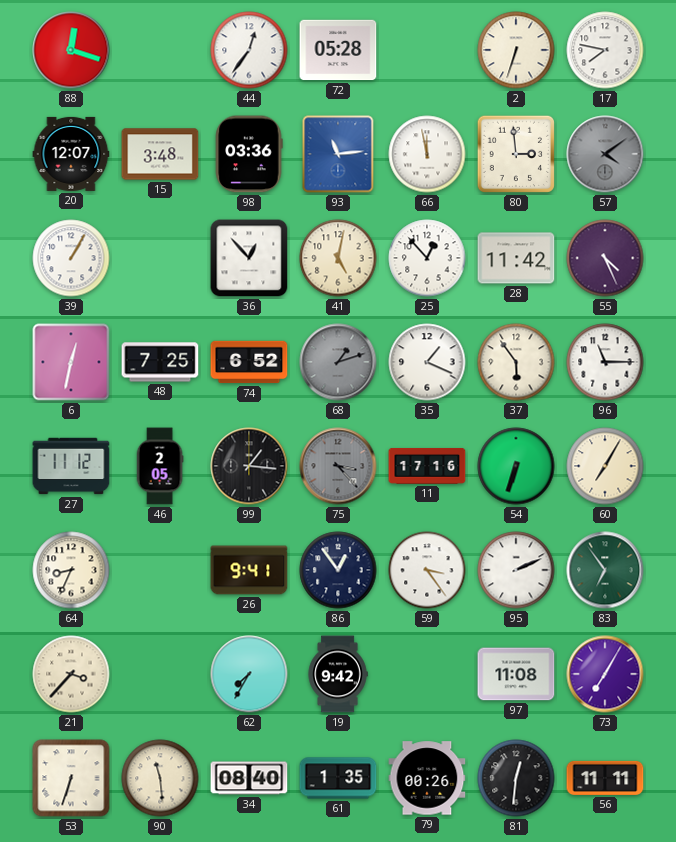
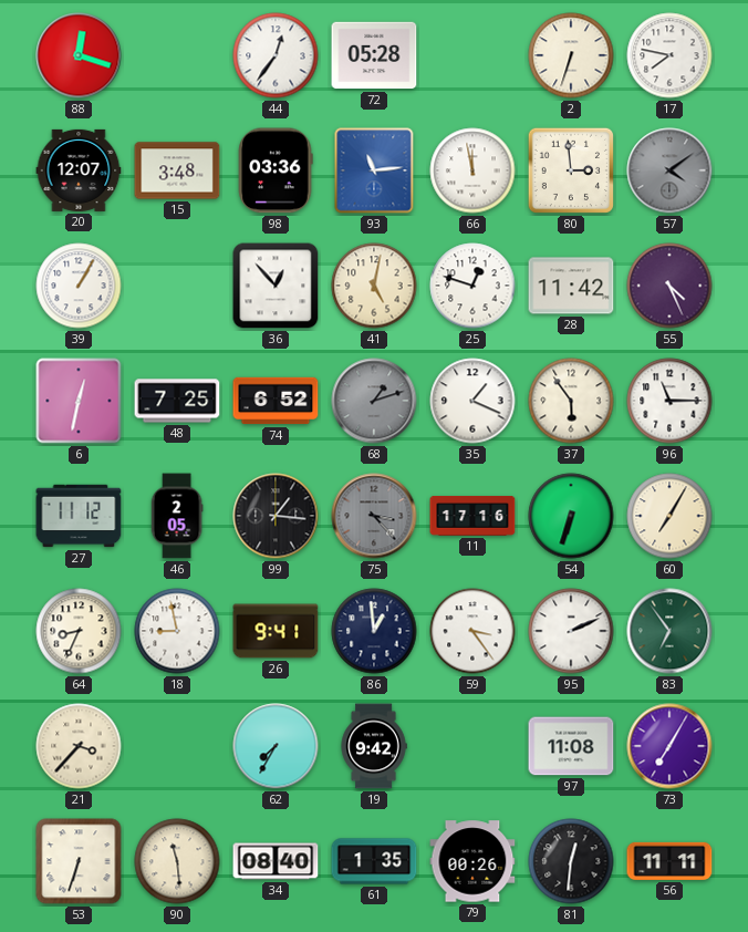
25: 12:53 -> 12:48
18: none -> 8:58
86: 12:54 -> 12:59
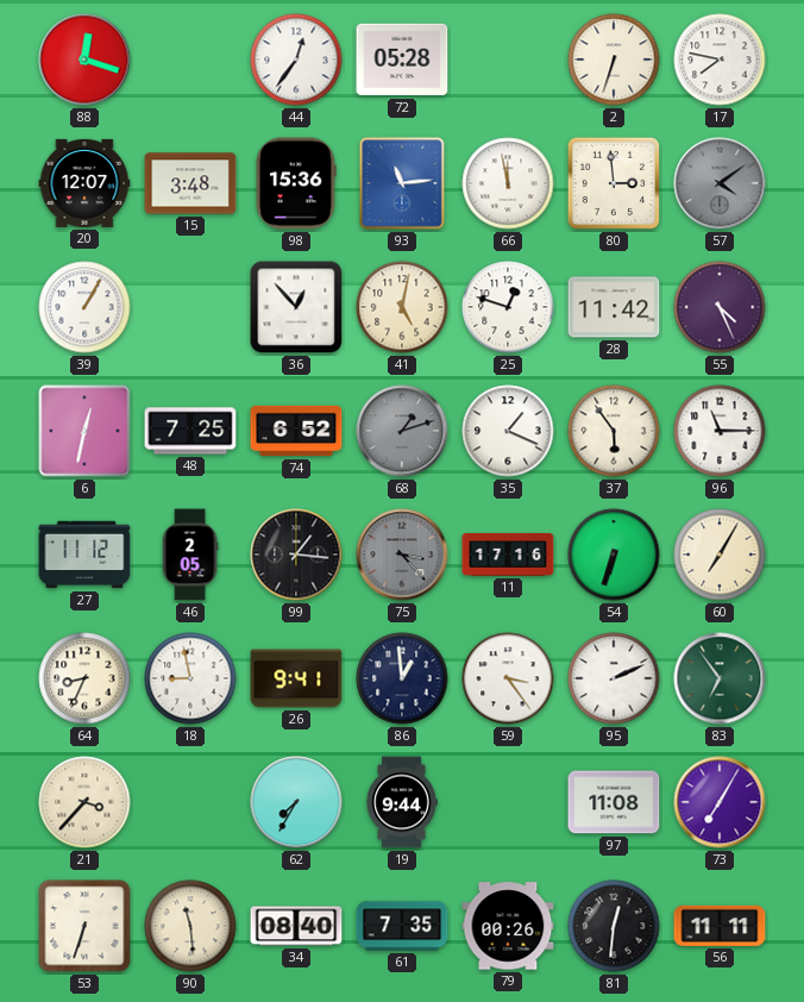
98: 03:36 -> 15:36
19: 9:42 -> 9:44
61: 1:35 -> 7:35
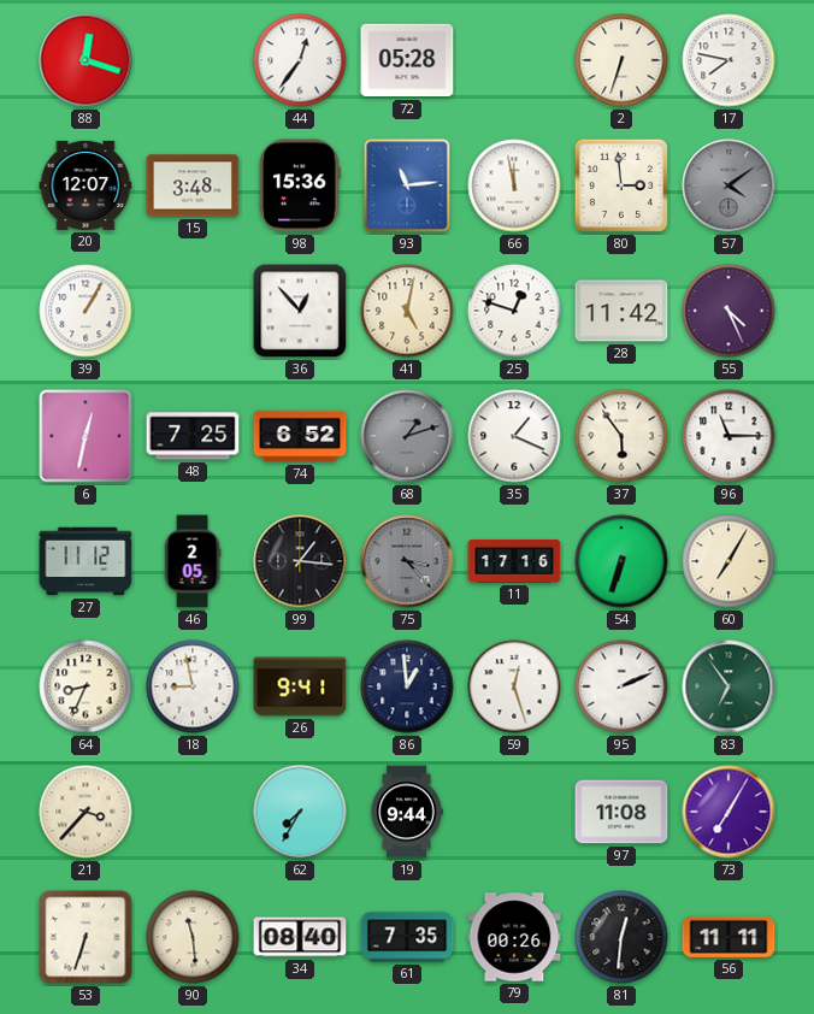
59: 3:24 -> 12:27
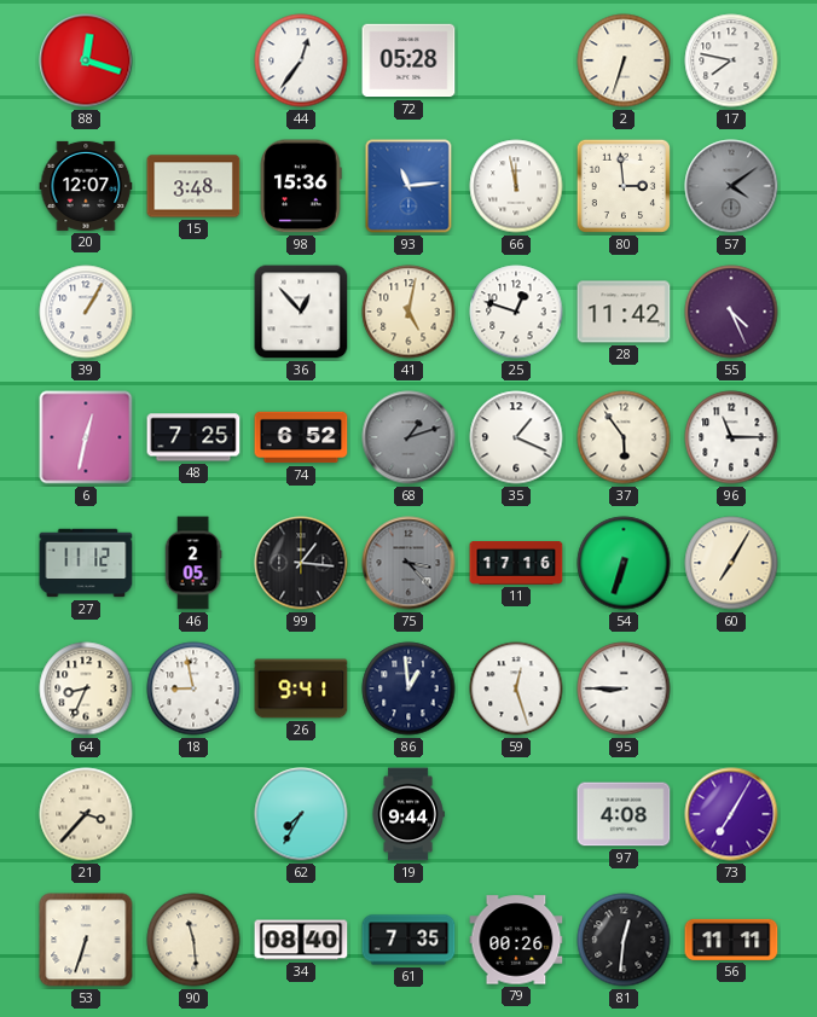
95: 2:11 -> 8:45
83: 6:54 -> none
97: 11:08 -> 4:08
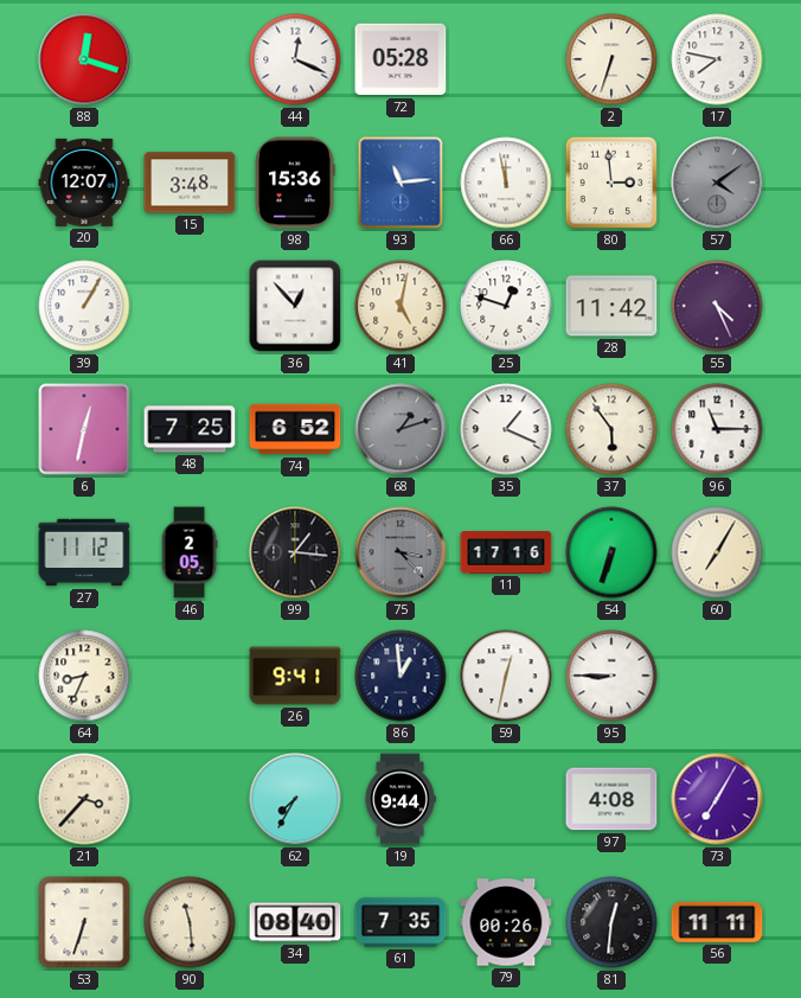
44: 12:36 -> 12:19
18: 8:58 -> none
59: 12:27 -> 12:32
